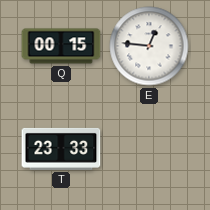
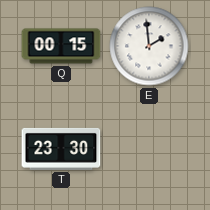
E: 12:46 -> 1:59
T: 23:33 -> 23:30
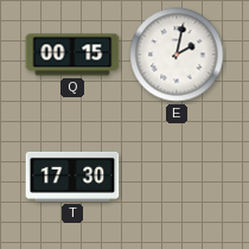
E: 1:59 -> 2:02
T: 23:30 -> 17:30
